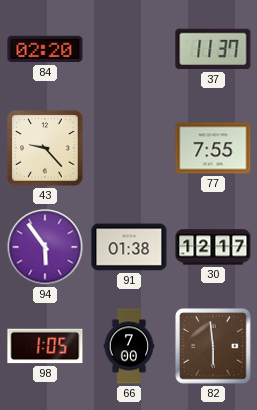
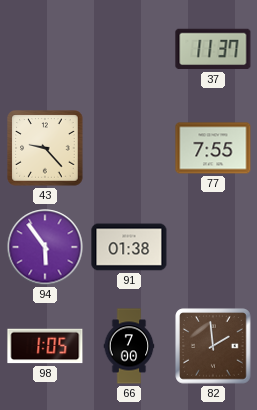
84: 02:20 -> none
30: 12:17 -> none
82: 5:59 -> 1:59
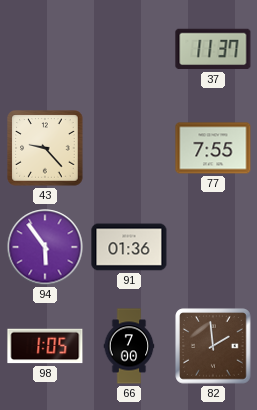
91: 01:38 -> 01:36
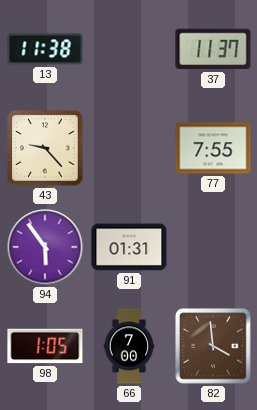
13: none -> 11:38
91: 01:36 -> 01:31
82: 1:59 -> 3:59
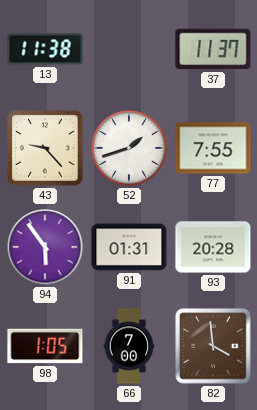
52: none -> 1:42
93: none -> 20:28
